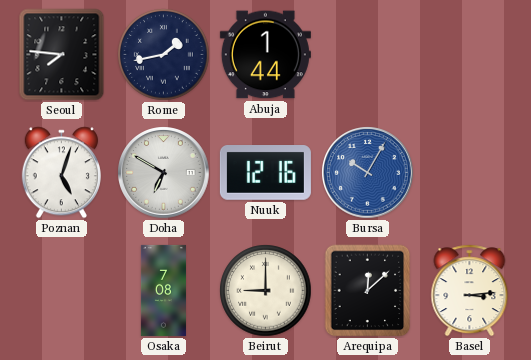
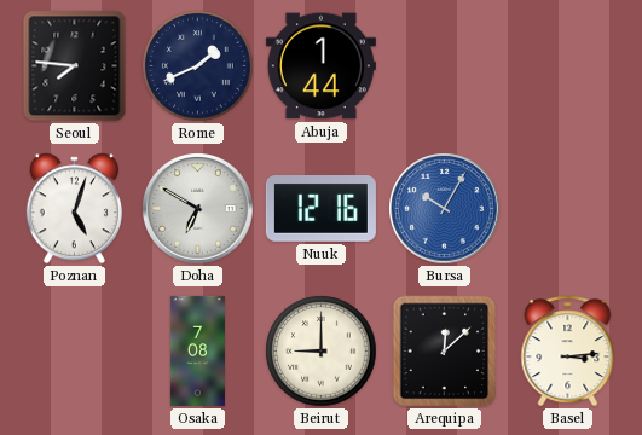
Rome: 1:43 -> 1:41
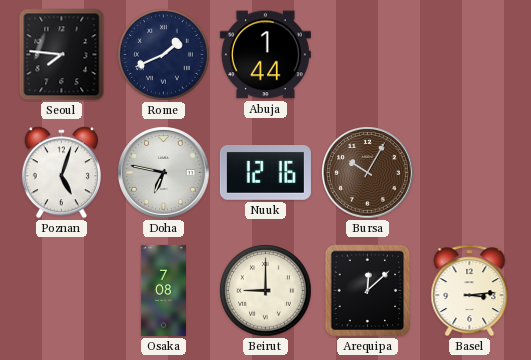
Doha: 6:50 -> 6:47
Bursa dial: blue -> brown
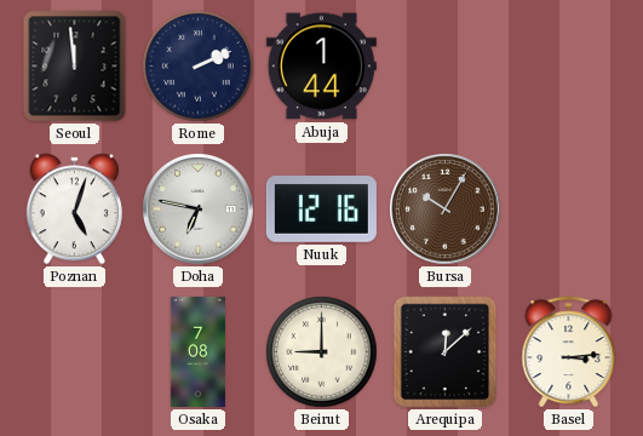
Seoul: 7:46 -> 11:59
Rome: 1:41 -> 2:11
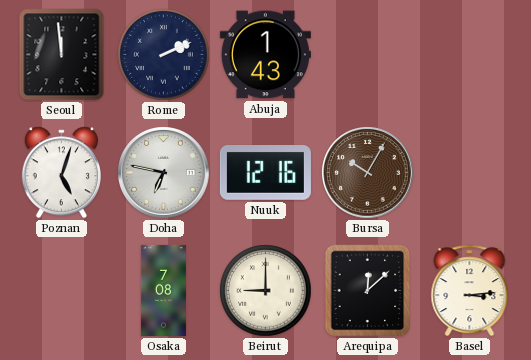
Abuja: 1:44 -> 1:43
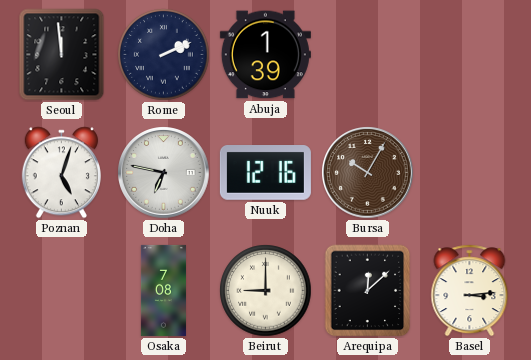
Abuja: 1:43 -> 1:39
